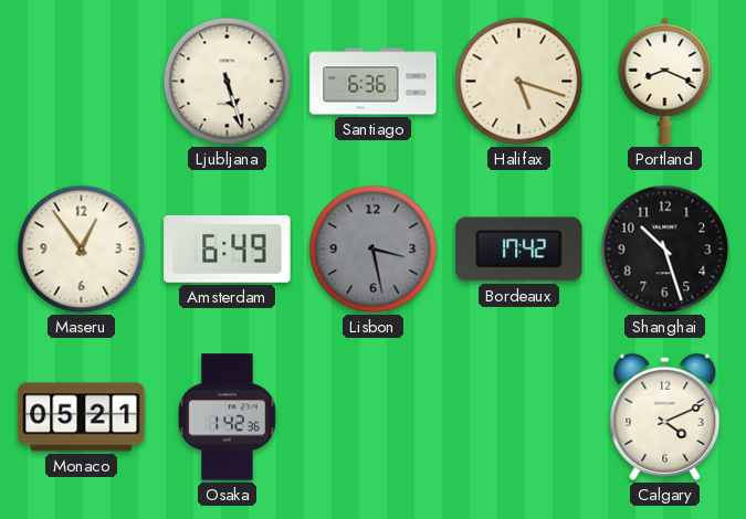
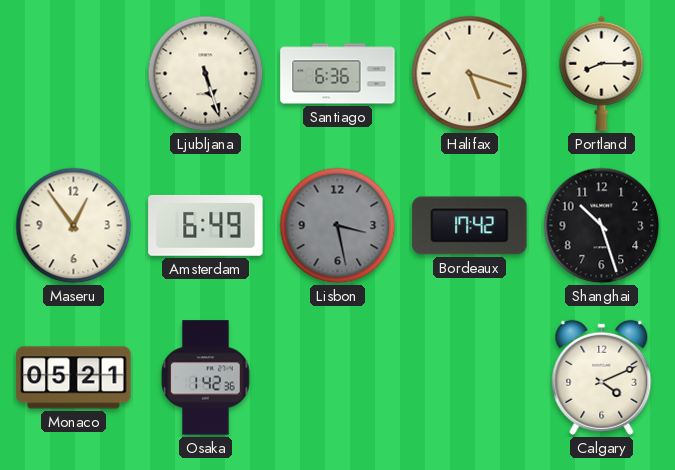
Portland: 8:19 -> 8:15
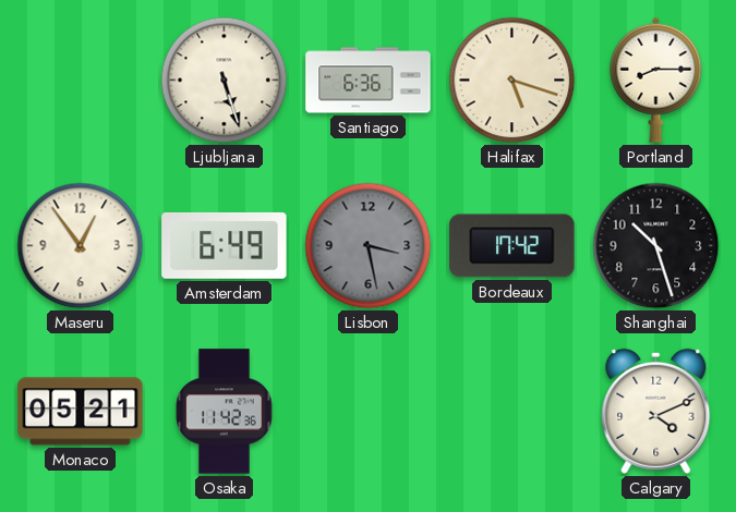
Osaka: 1:42 -> 11:42
